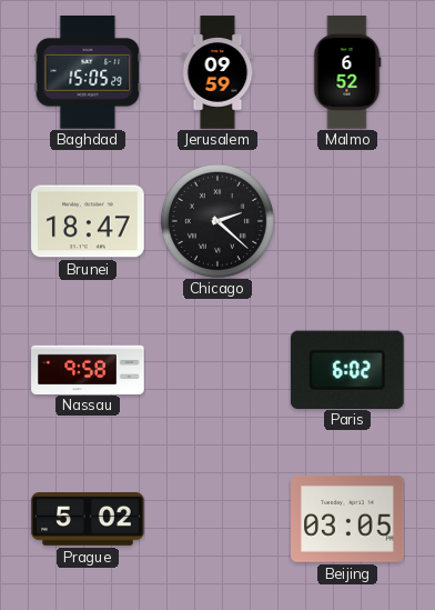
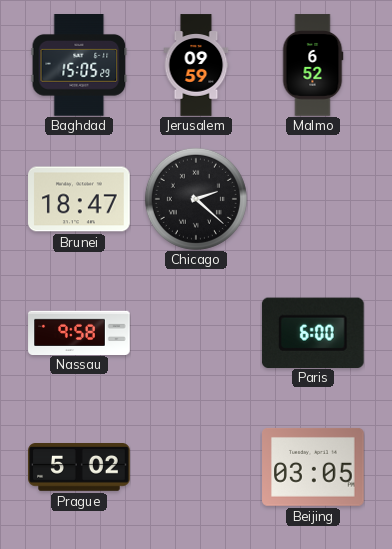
Paris: 6:02 -> 6:00
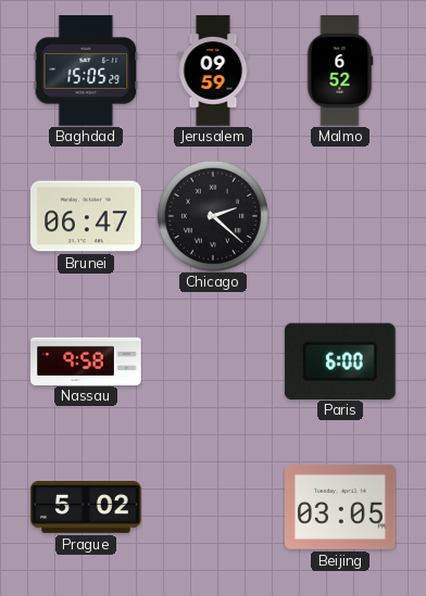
Brunei: 18:47 -> 06:47
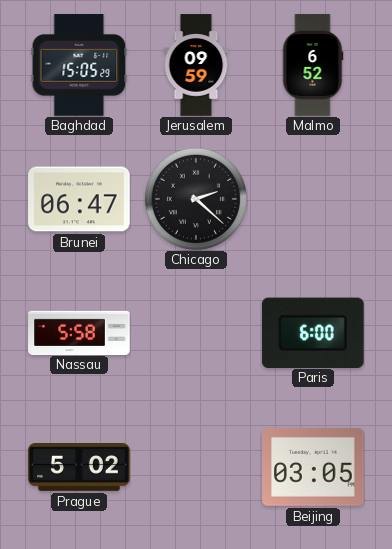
Nassau: 9:58 -> 5:58
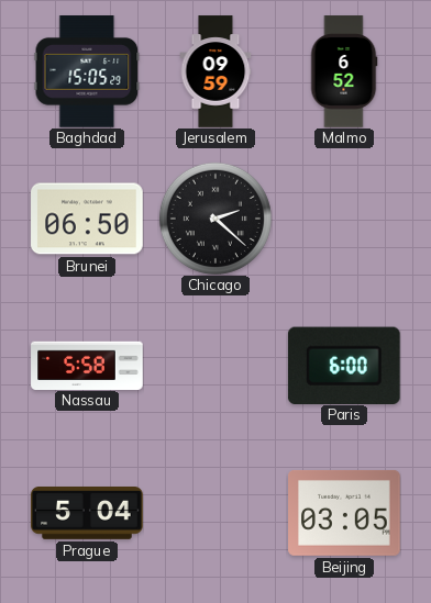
Brunei: 06:47 -> 06:50
Prague: 5:02 -> 5:04
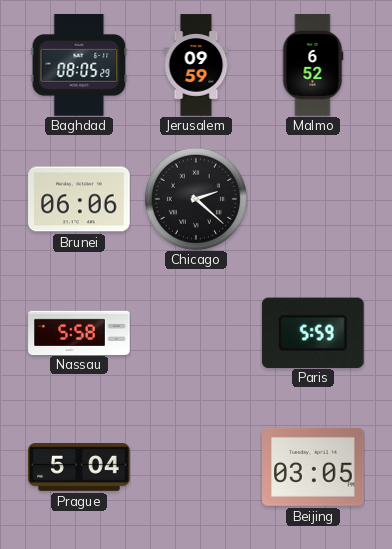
Baghdad: 15:05 -> 08:05
Brunei: 06:50 -> 06:06
Paris: 6:00 -> 5:59
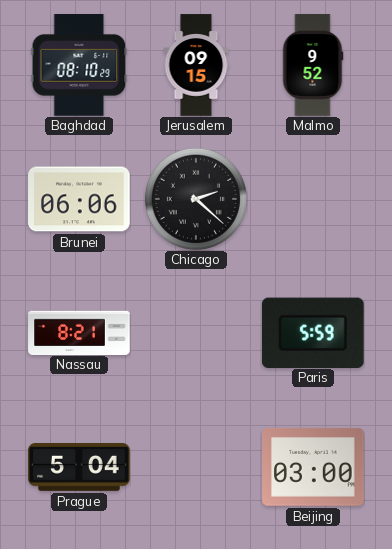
Baghdad: 08:05 -> 08:10
Jerusalem: 09:59 -> 09:15
Malmo: 6:52 -> 9:52
Nassau: 5:58 -> 8:21
Beijing: 03:05 -> 03:00
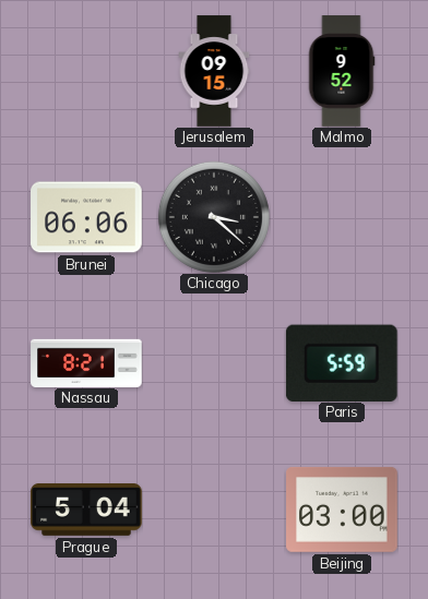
Baghdad: 08:10 -> none
Chicago: 2:22 -> 3:22
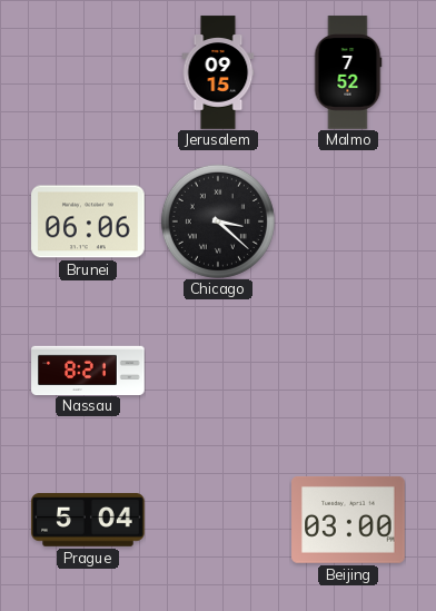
Malmo: 9:52 -> 7:52
Paris: 5:59 -> none
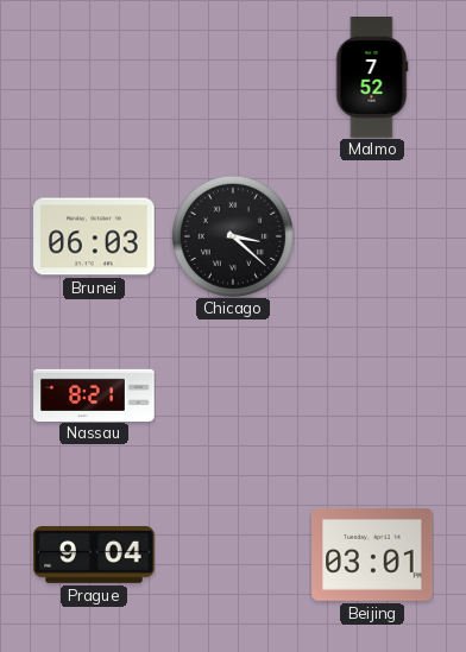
Jerusalem: 09:15 -> none
Brunei: 06:06 -> 06:03
Prague: 5:04 -> 9:04
Beijing: 03:00 -> 03:01
